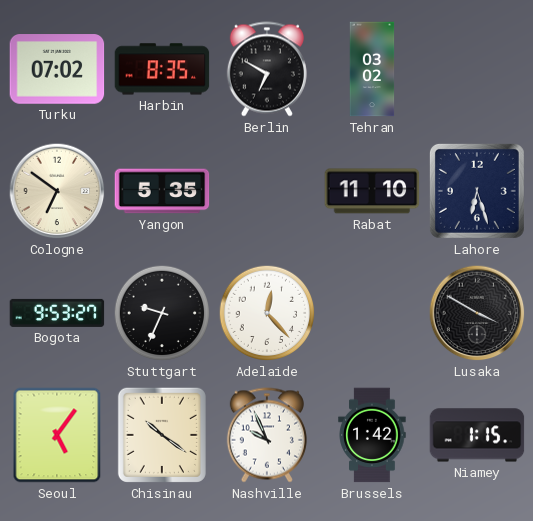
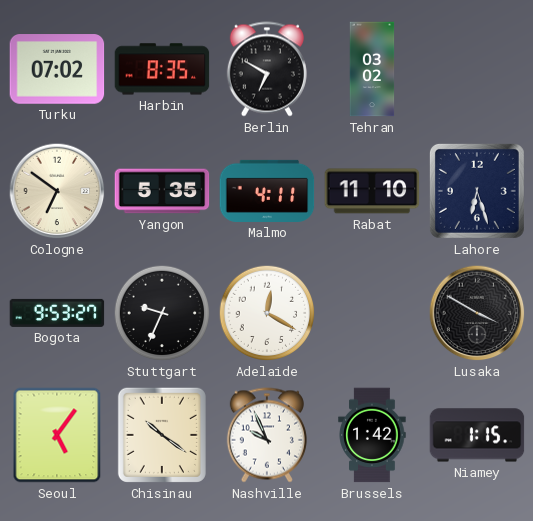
Malmo: none -> 4:11
Adelaide: 12:23 -> 12:20
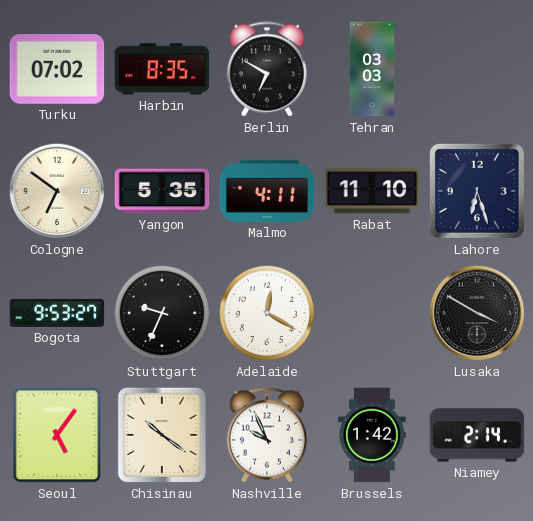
Tehran: 03:02 -> 03:03
Niamey: 1:15 -> 2:14
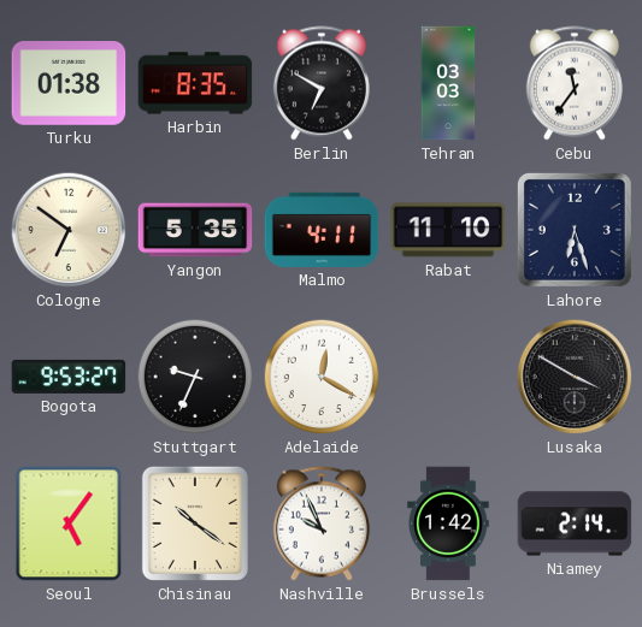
Turku: 07:02 -> 01:38
Cebu: none -> 11:36
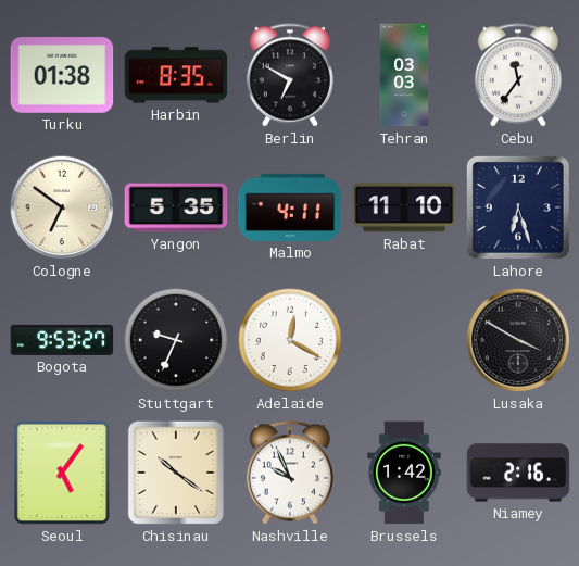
Niamey: 2:14 -> 2:16
